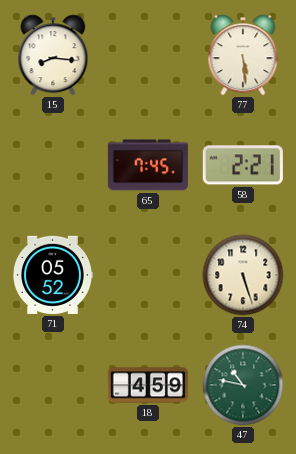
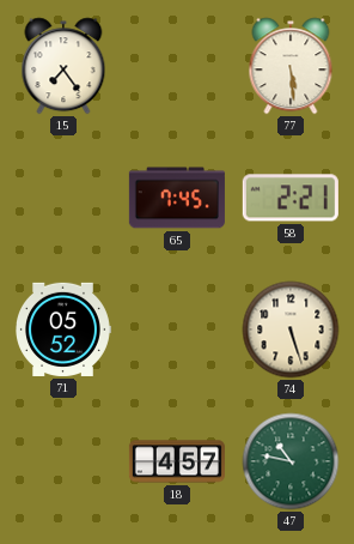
15: 8:16 -> 7:24
18: 4:59 -> 4:57
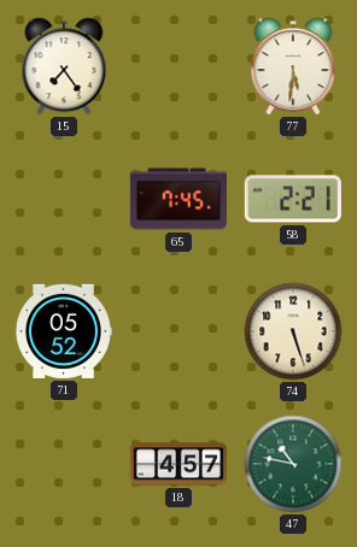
77: 5:29 -> 5:31
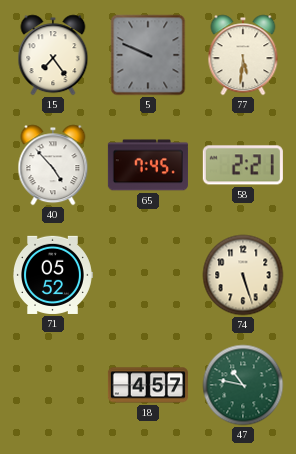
5: none -> 9:49
40: none -> 4:53
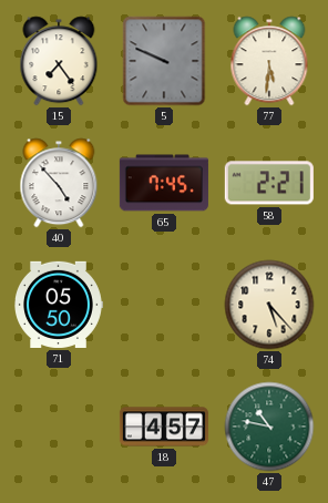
71: 05:52 -> 05:50
74: 5:27 -> 5:23
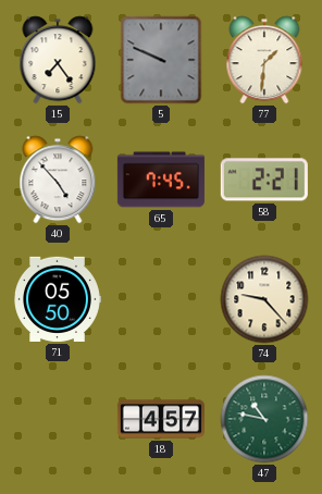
77: 5:31 -> 1:31
74: 5:23 -> 9:23
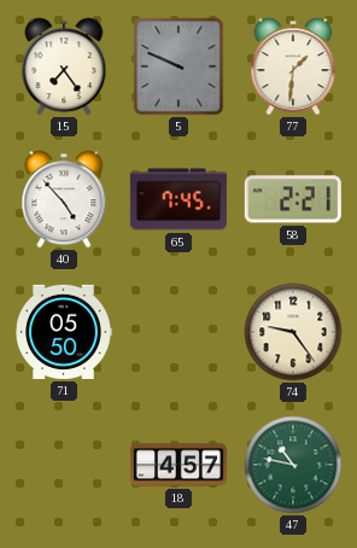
74: 9:23 -> 9:24
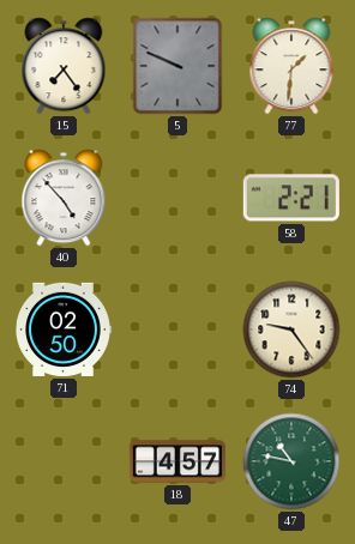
65: 7:45 -> none
71: 05:50 -> 02:50
